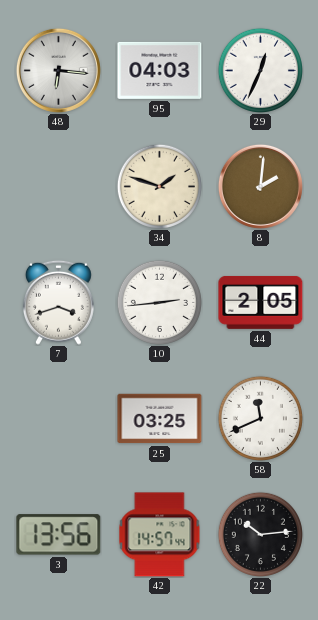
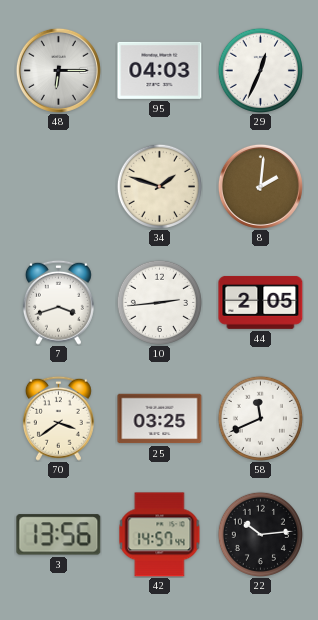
48: 6:16 -> 6:15
70: none -> 3:39
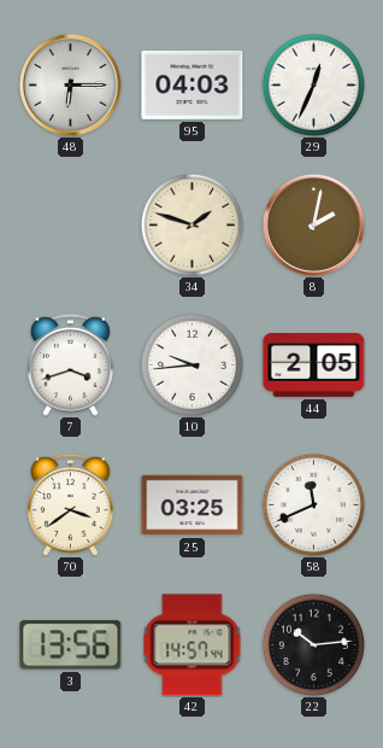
8: 2:01 -> 2:02
10: 2:44 -> 9:44
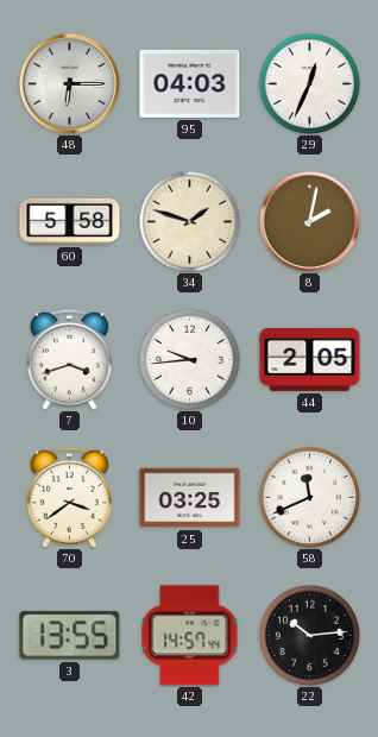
60: none -> 5:58
3: 13:56 -> 13:55
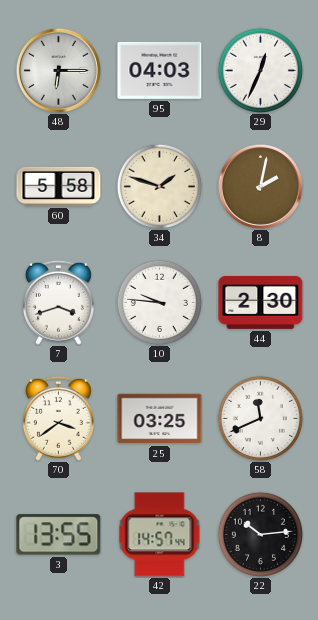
10: 9:44 -> 9:46
44: 2:05 -> 2:30
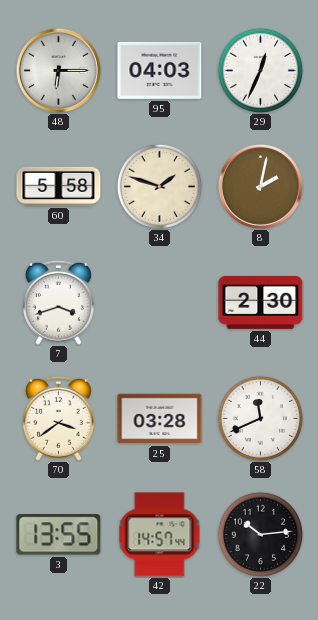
10: 9:46 -> none
25: 03:25 -> 03:28
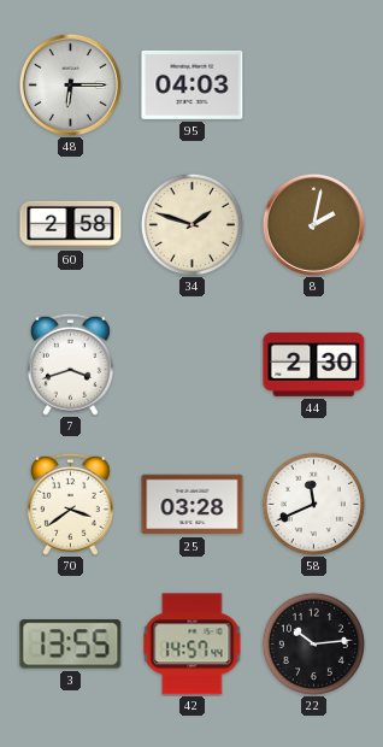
29: 12:34 -> none
60: 5:58 -> 2:58
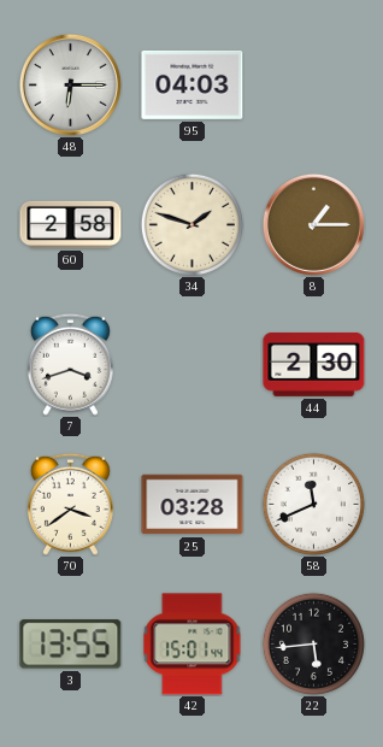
8: 2:02 -> 1:15
42: 14:57 -> 15:01
22: 10:14 -> 5:44
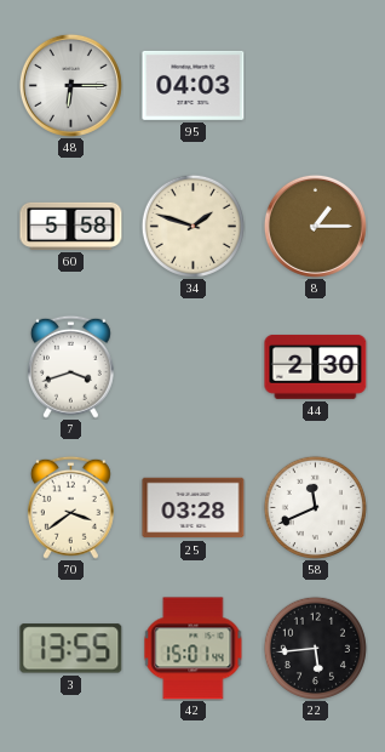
60: 2:58 -> 5:58
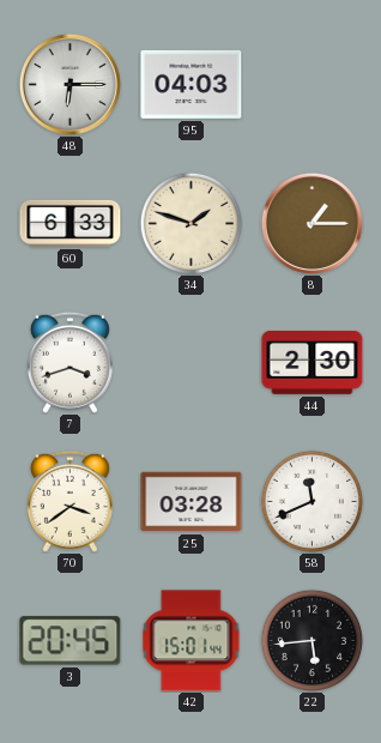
60: 5:58 -> 6:33
3: 13:55 -> 20:45
